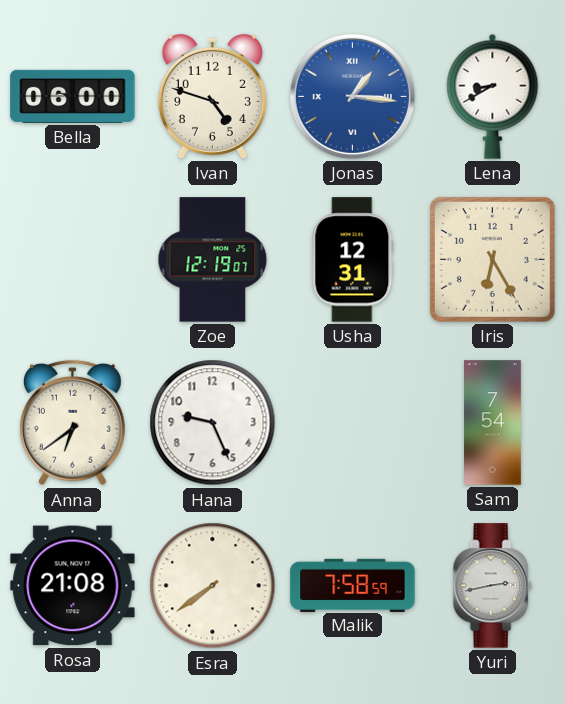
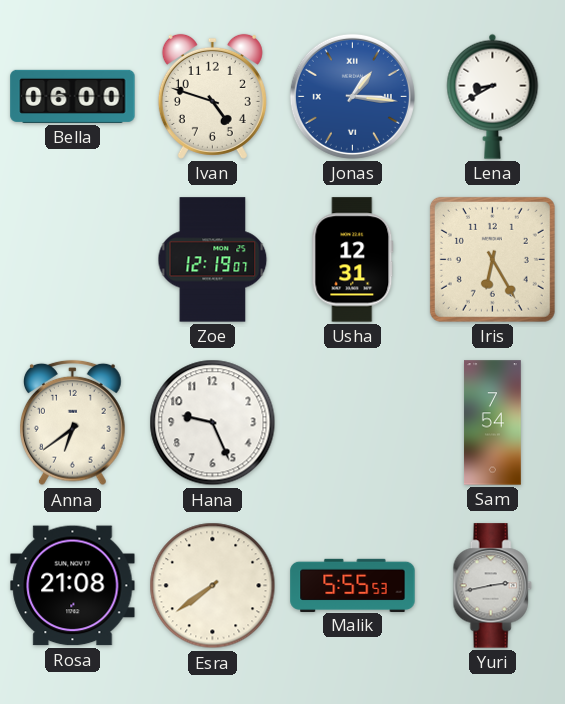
Malik: 7:58 -> 5:55
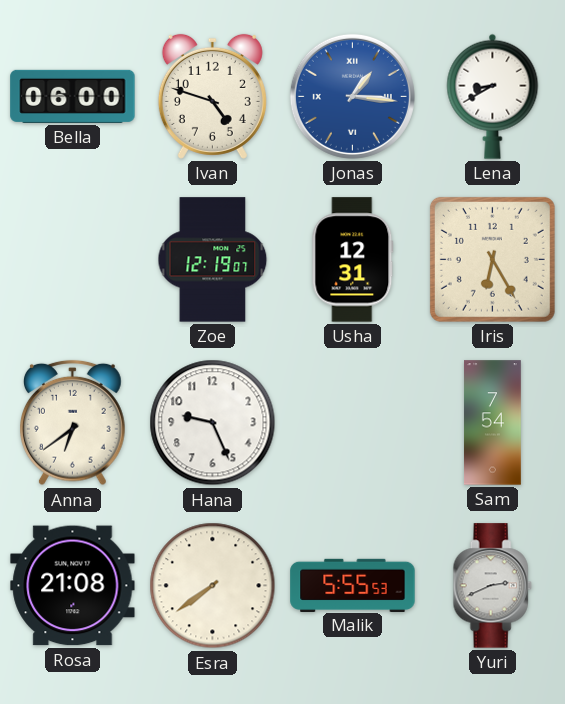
Yuri: 2:43 -> 2:41
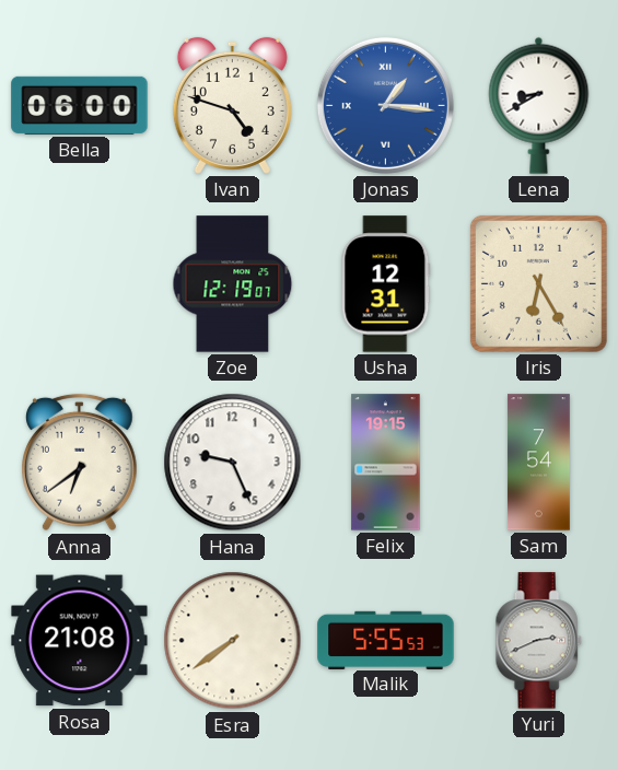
Felix: none -> 19:15
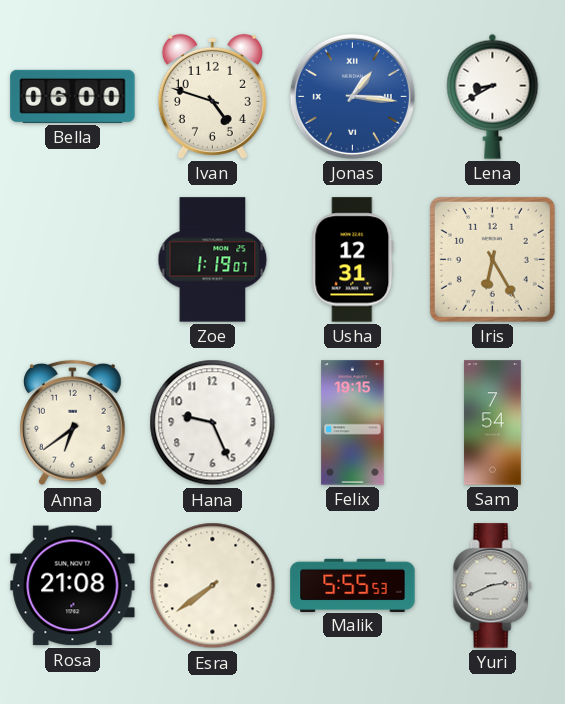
Zoe: 12:19 -> 1:19
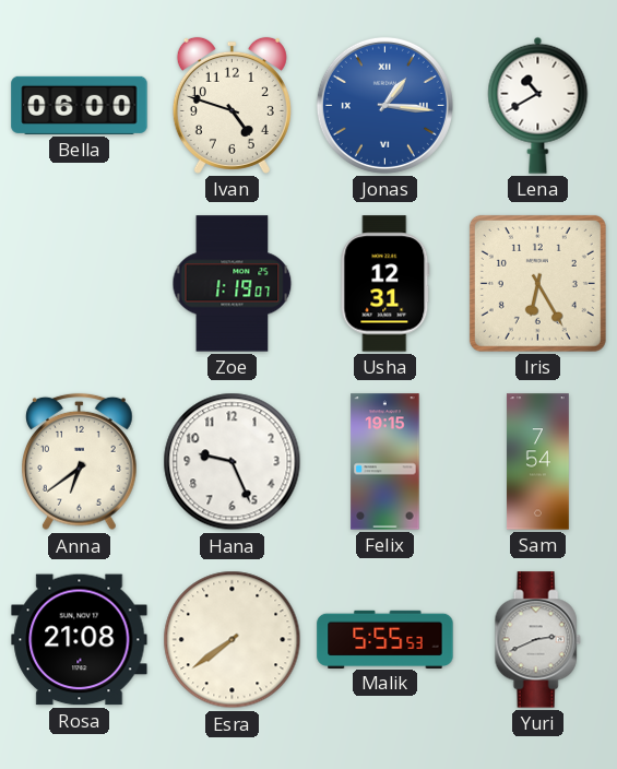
Lena: 8:40 -> 10:40
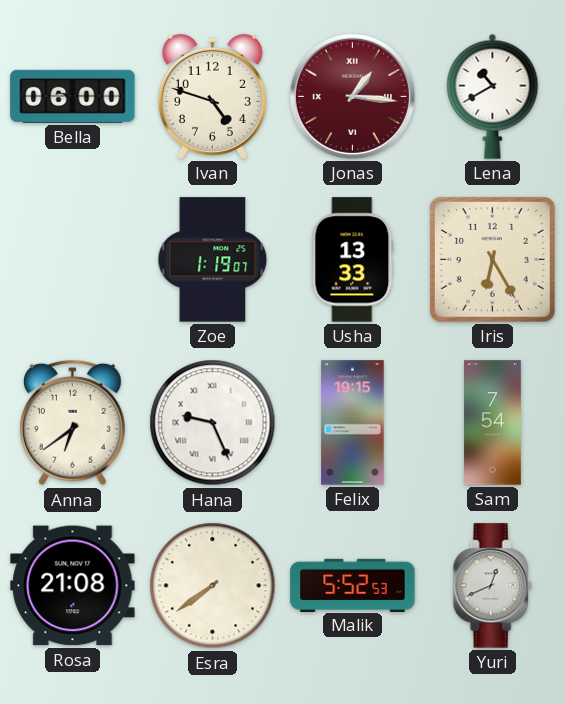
Jonas dial: blue -> burgundy
Usha: 12:31 -> 13:33
Hana numerals: Arabic -> Roman
Malik: 5:55 -> 5:52
Yuri: 2:41 -> 12:41
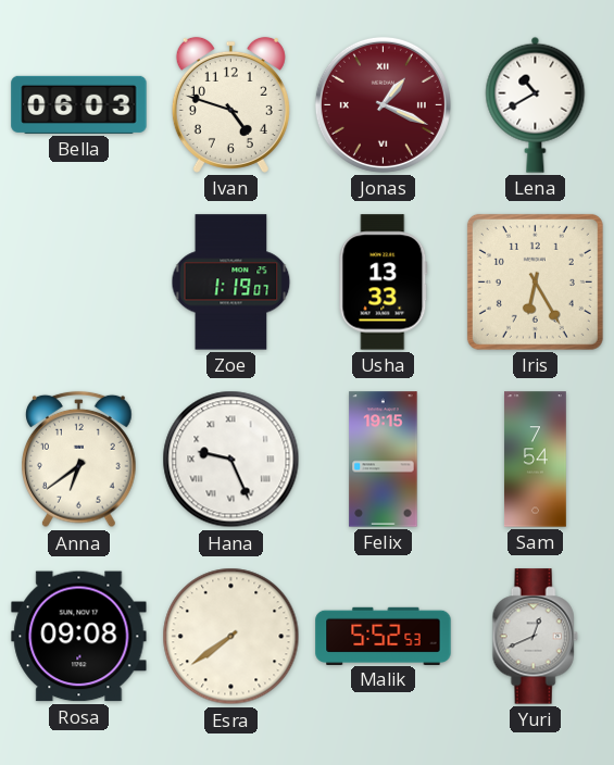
Bella: 06:00 -> 06:03
Jonas: 1:16 -> 1:19
Rosa: 21:08 -> 09:08
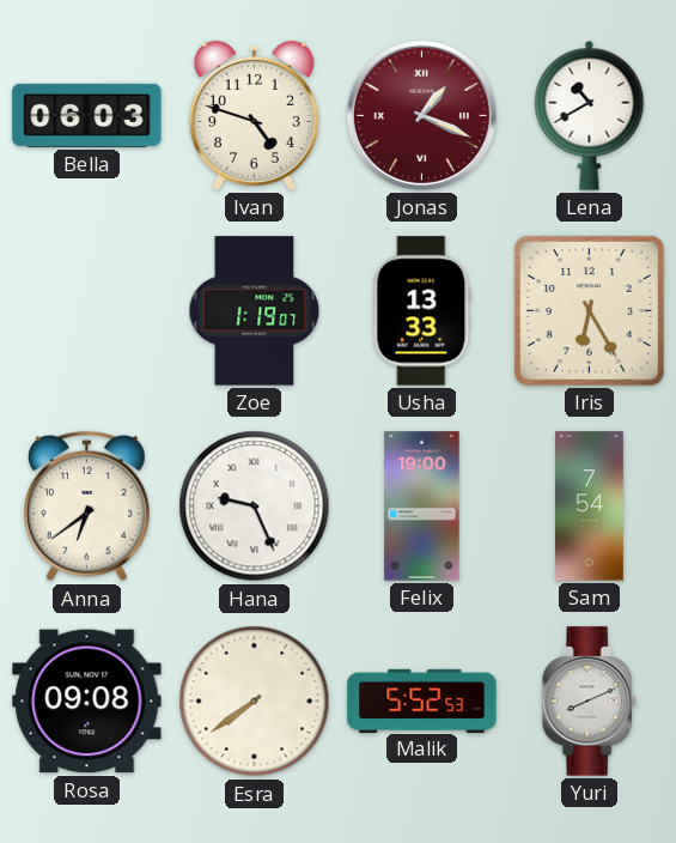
Felix: 19:15 -> 19:00
Yuri: 12:41 -> 8:11
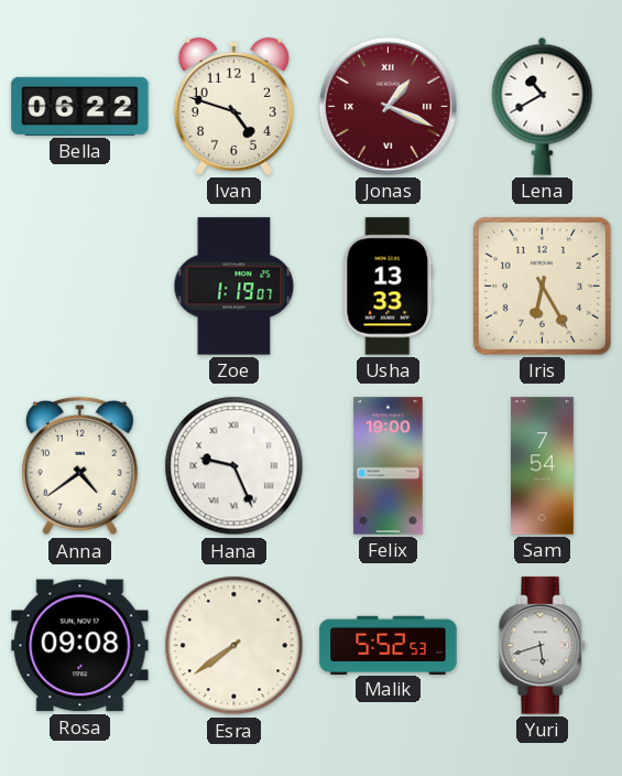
Bella: 06:03 -> 06:22
Anna: 6:39 -> 4:39
Yuri: 8:11 -> 5:42
